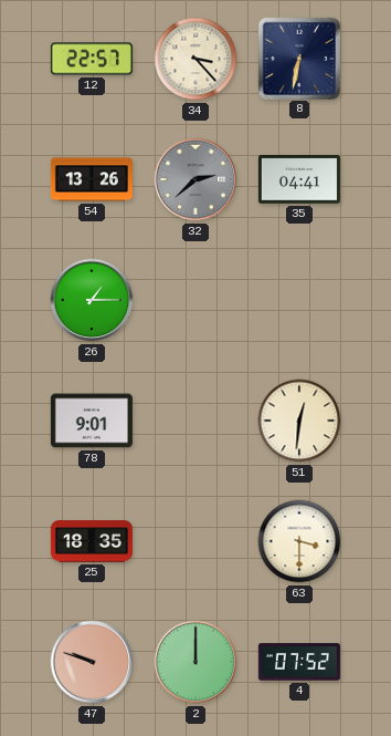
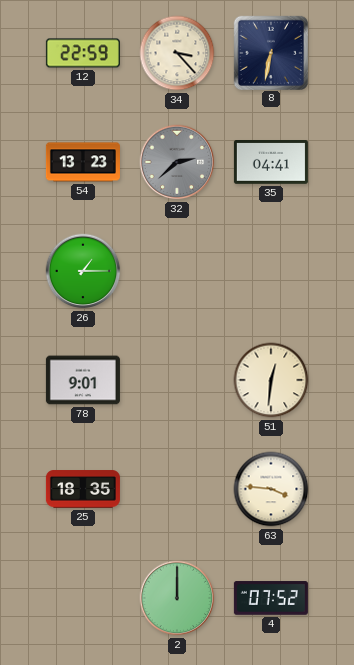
12: 22:57 -> 22:59
54: 13:26 -> 13:23
63: 3:30 -> 3:46
47: 9:48 -> none
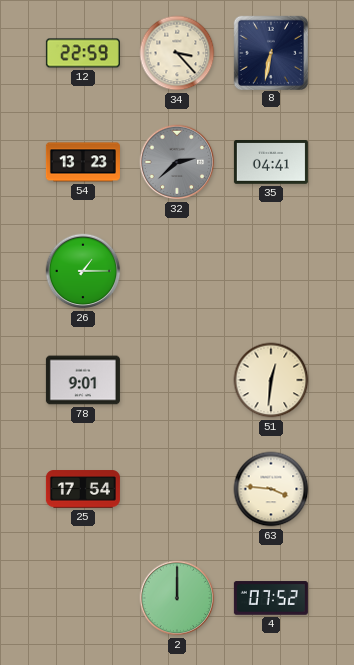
25: 18:35 -> 17:54
